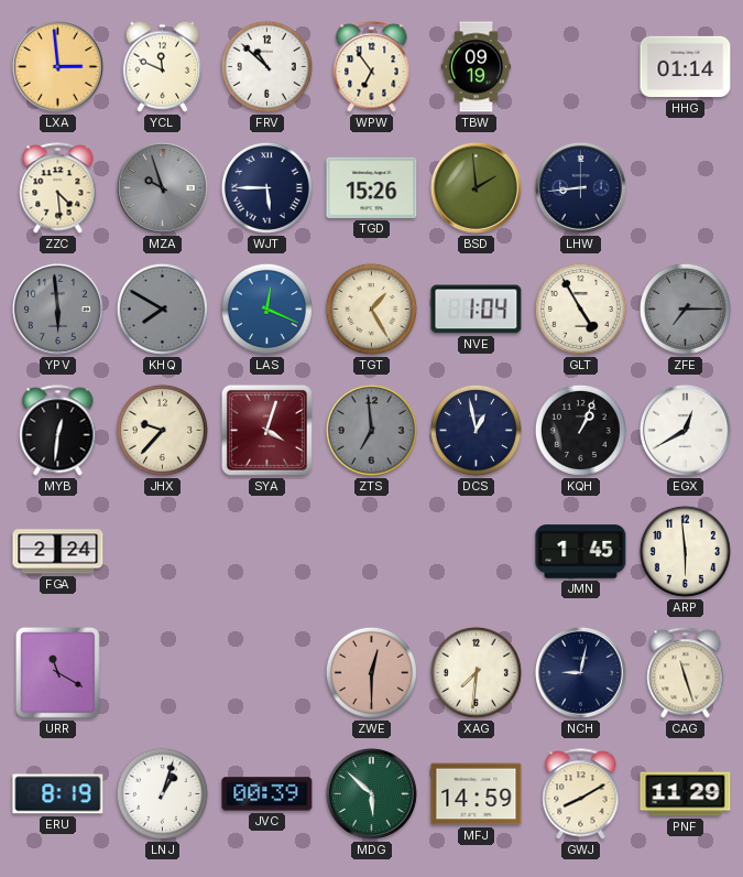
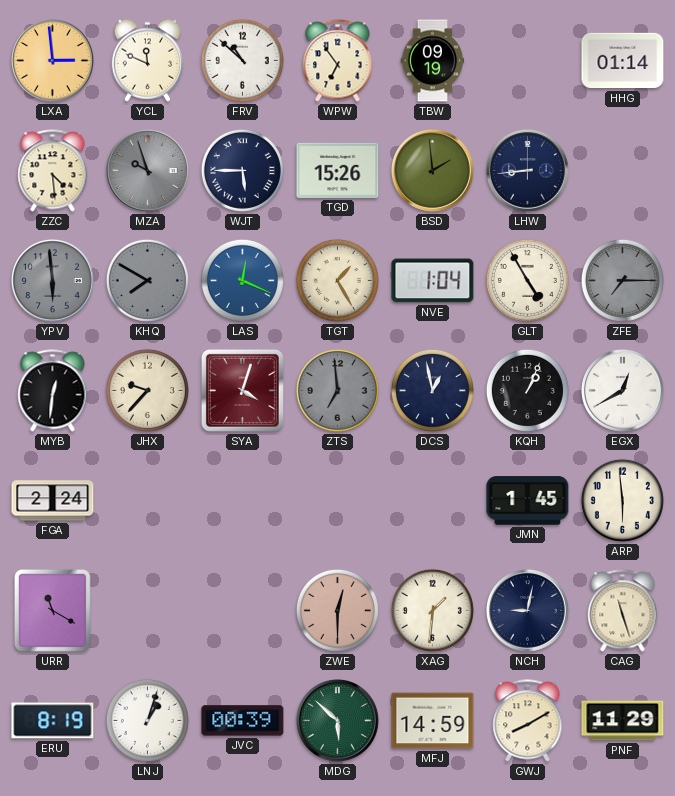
XAG: 7:31 -> 1:31
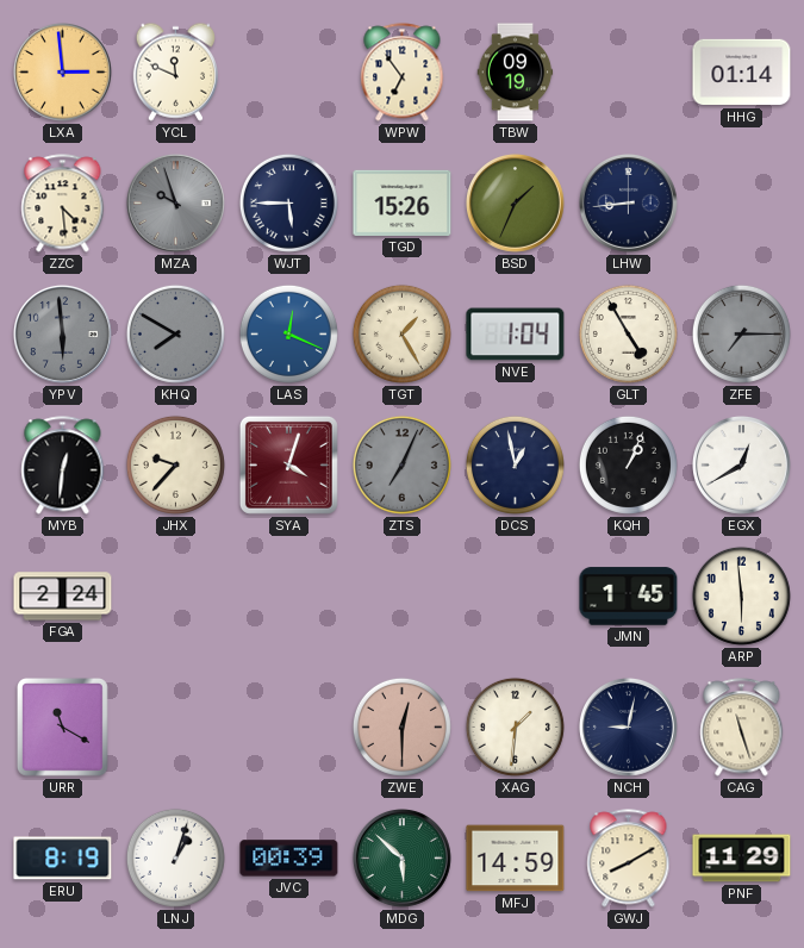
FRV: 10:52 -> none
BSD: 1:59 -> 1:34
ZTS: 6:59 -> 7:04
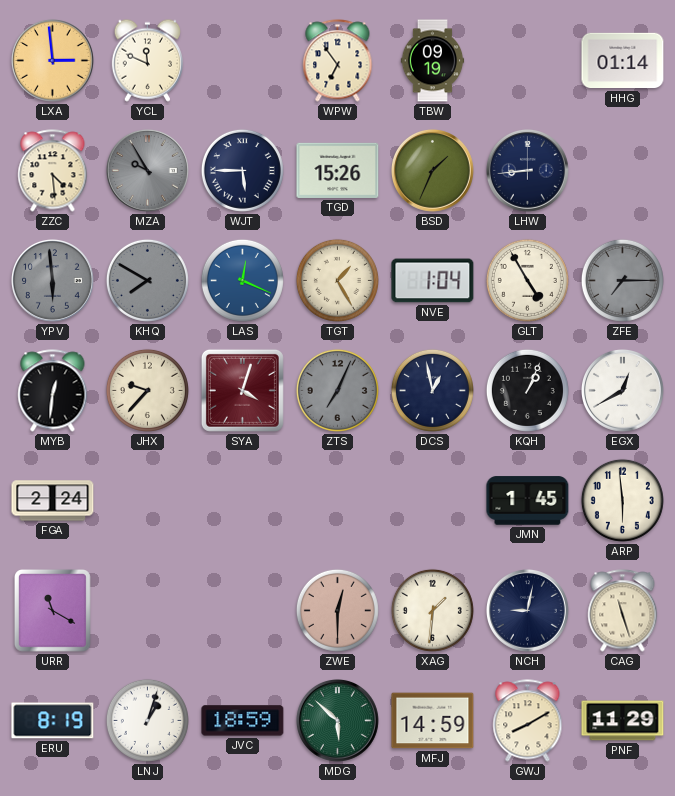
MZA: 9:57 -> 9:55
JVC: 00:39 -> 18:59
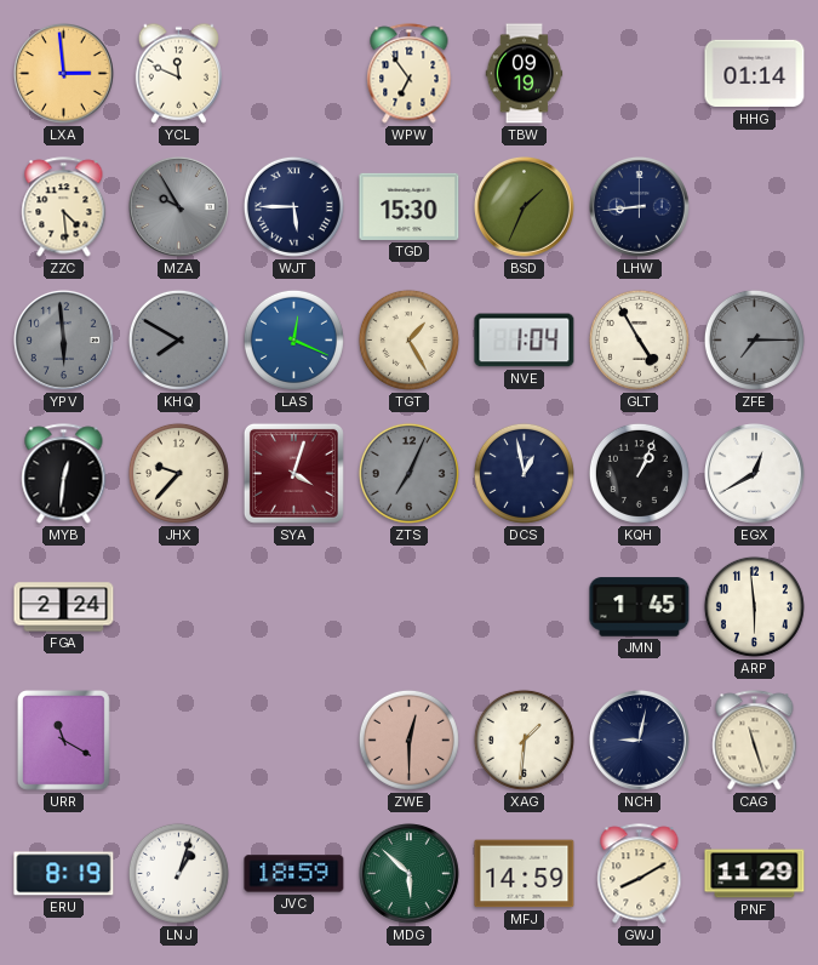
TGD: 15:26 -> 15:30
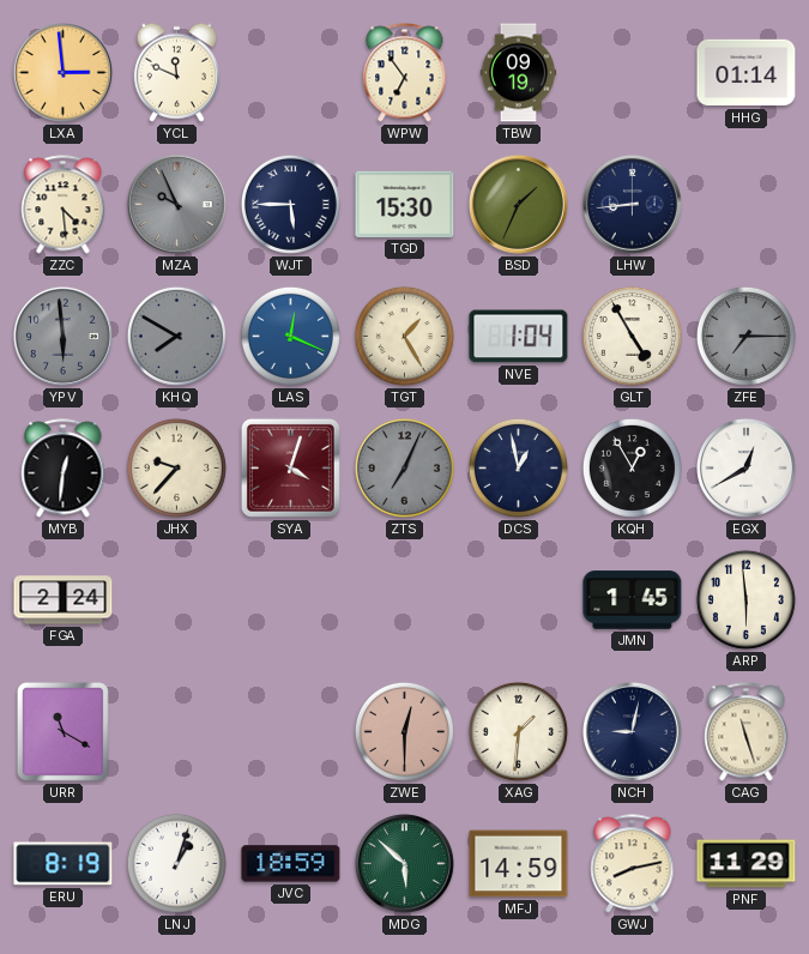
MZA: 9:55 -> 9:56
KQH: 1:04 -> 12:55
GWJ: 8:10 -> 8:13
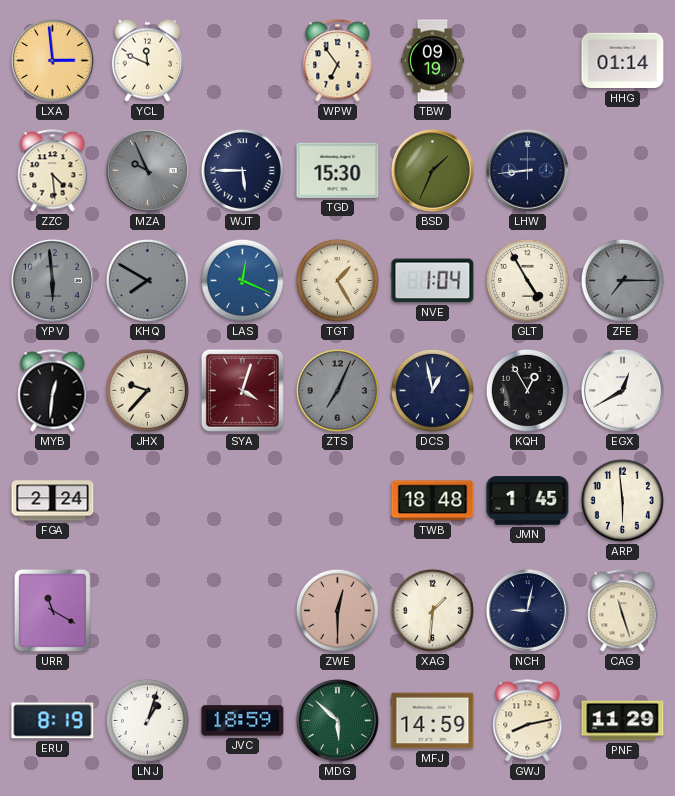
TWB: none -> 18:48
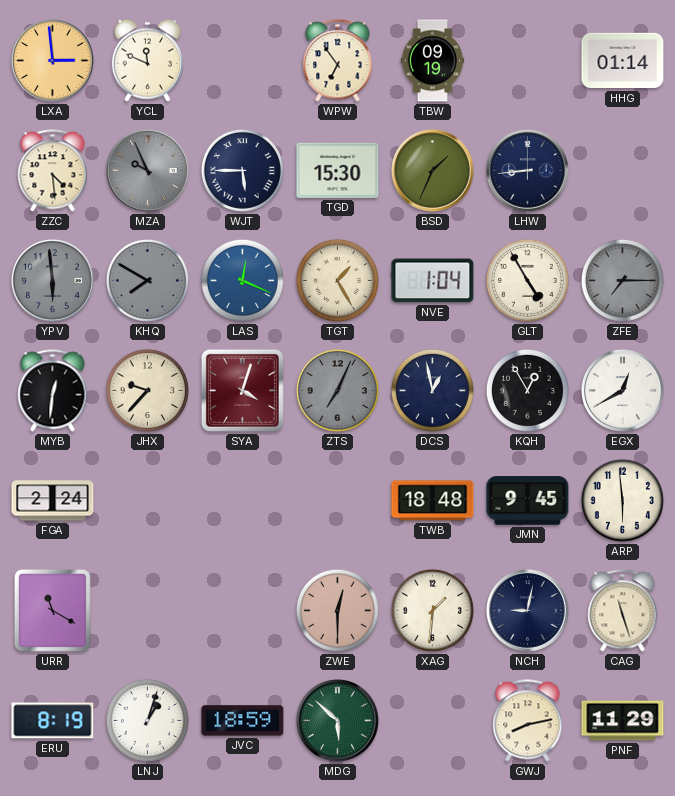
JMN: 1:45 -> 9:45
MFJ: 14:59 -> none
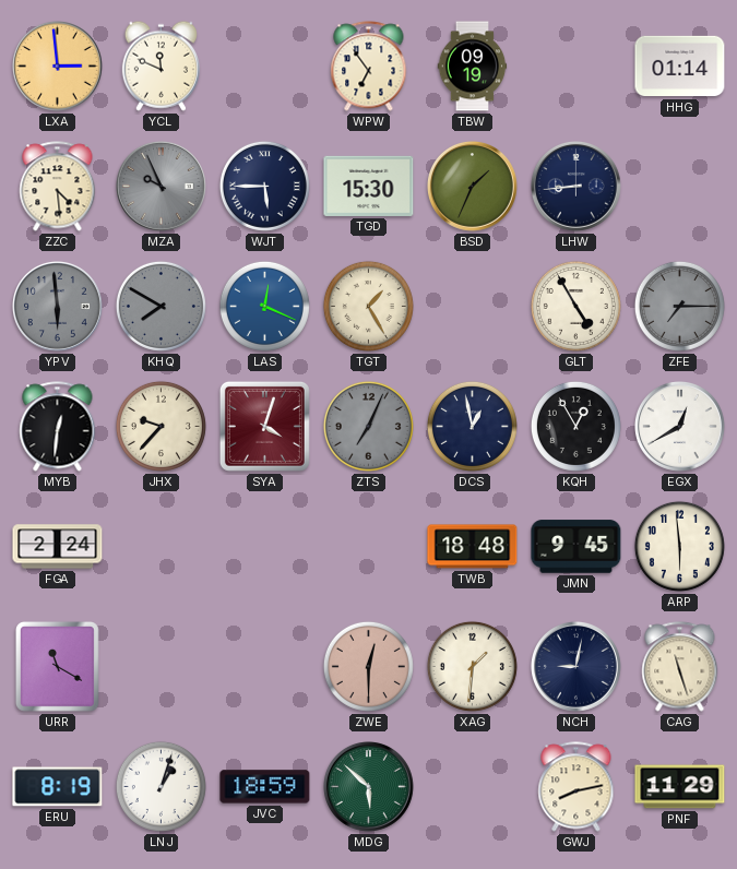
NVE: 1:04 -> none
